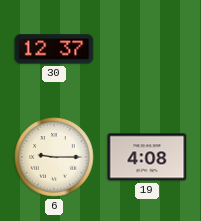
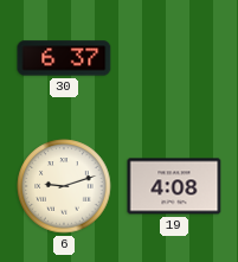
30: 12:37 -> 6:37
6: 9:15 -> 9:12
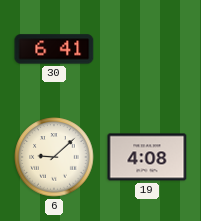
30: 6:37 -> 6:41
6: 9:12 -> 9:08
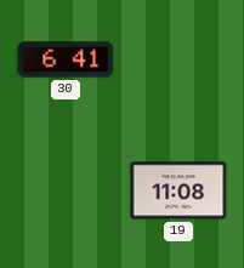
6: 9:08 -> none
19: 4:08 -> 11:08
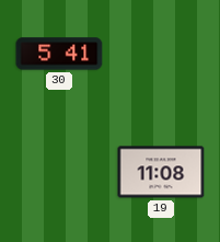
30: 6:41 -> 5:41
